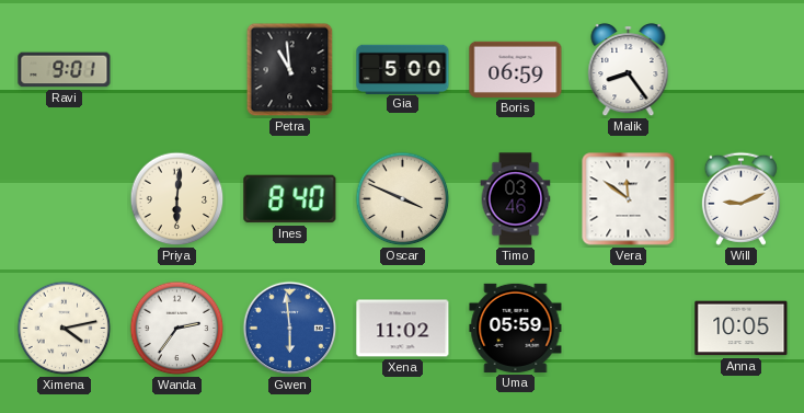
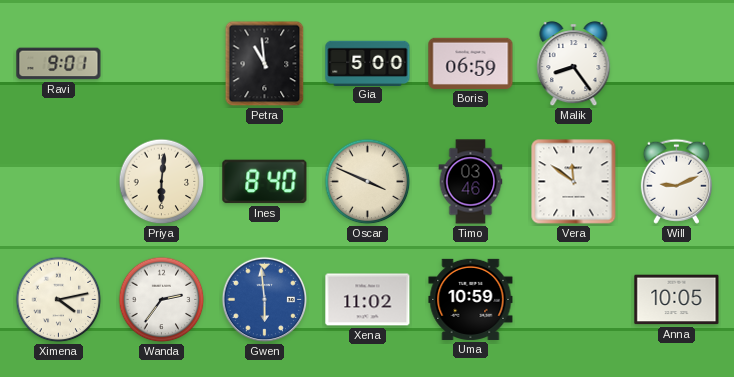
Uma: 05:59 -> 10:59
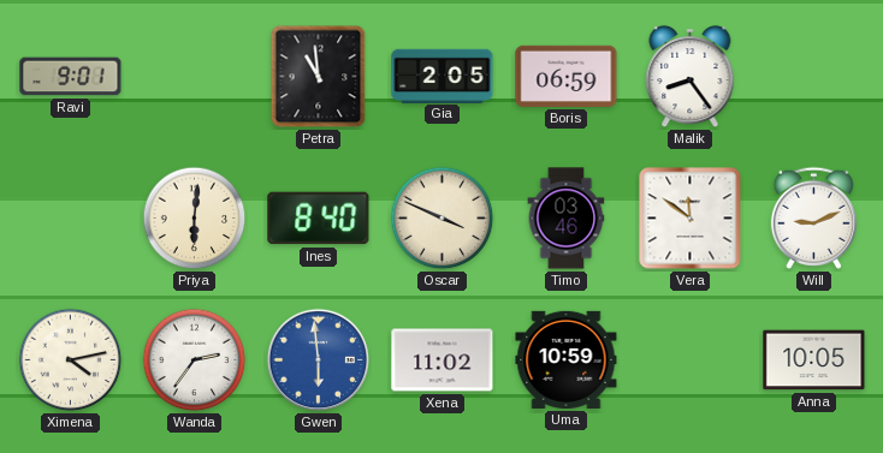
Gia: 5:00 -> 2:05
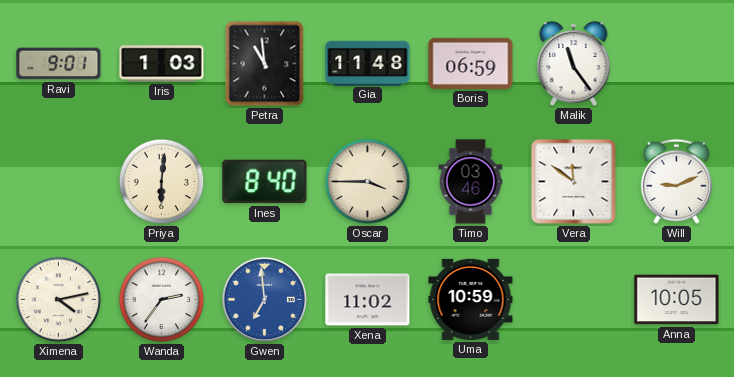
Iris: none -> 1:03
Gia: 2:05 -> 11:48
Malik: 8:24 -> 11:24
Oscar: 3:49 -> 3:45
Gwen: 5:59 -> 6:59
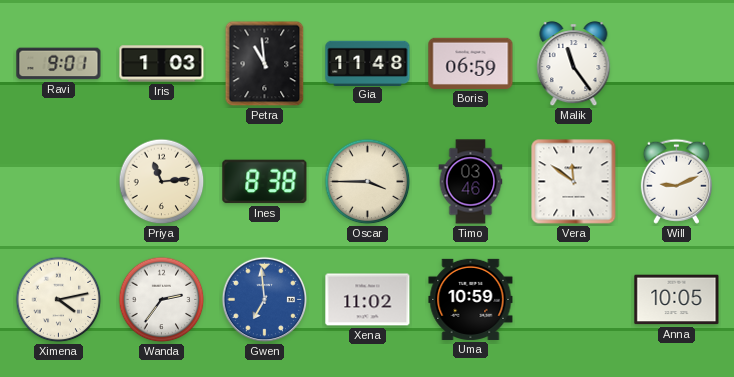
Priya: 6:01 -> 11:14
Ines: 8:40 -> 8:38
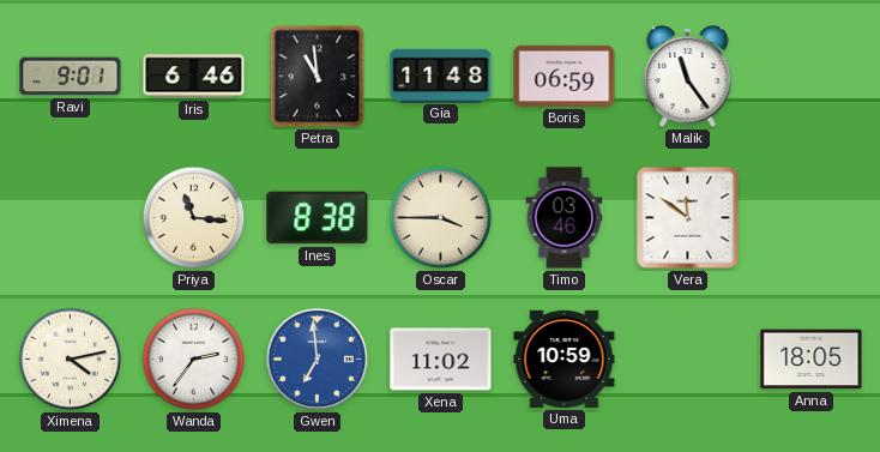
Iris: 1:03 -> 6:46
Priya: 11:14 -> 11:16
Will: 9:11 -> none
Anna: 10:05 -> 18:05
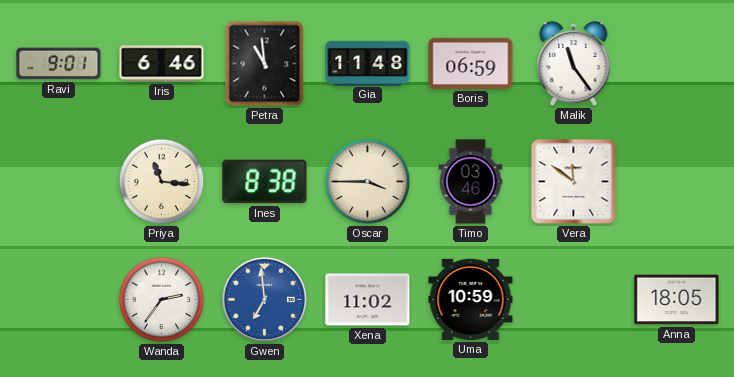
Ximena: 4:13 -> none
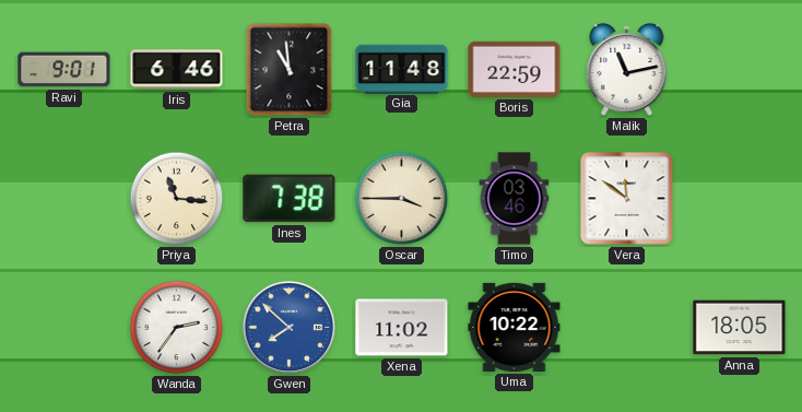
Boris: 06:59 -> 22:59
Malik: 11:24 -> 11:13
Ines: 8:38 -> 7:38
Gwen: 6:59 -> 7:52
Uma: 10:59 -> 10:22
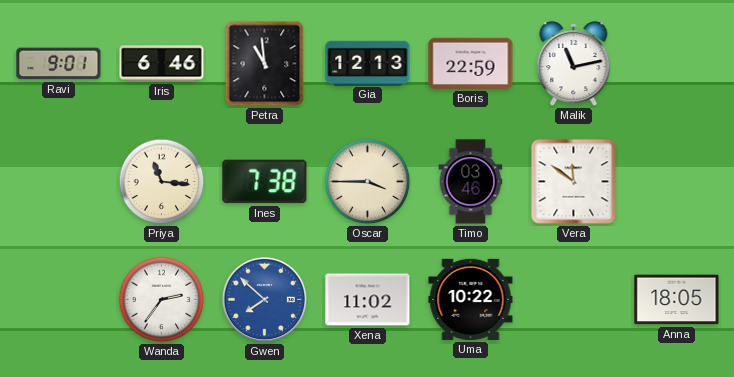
Gia: 11:48 -> 12:13
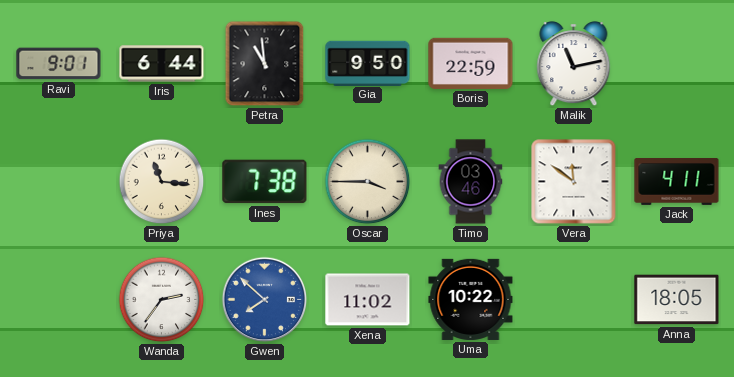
Iris: 6:46 -> 6:44
Gia: 12:13 -> 9:50
Jack: none -> 4:11
